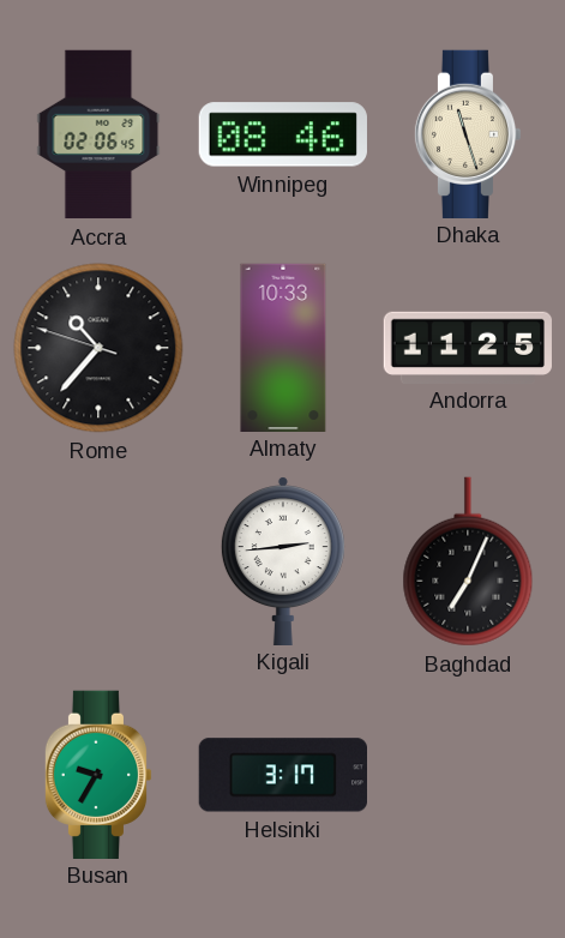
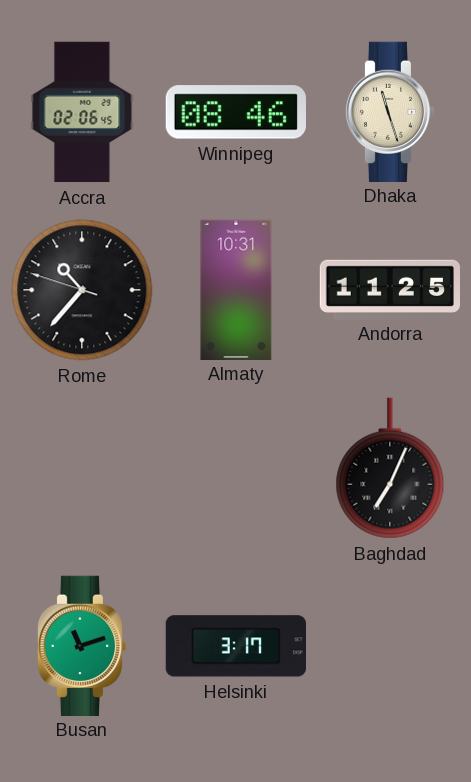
Almaty: 10:33 -> 10:31
Kigali: 2:44 -> none
Busan: 9:35 -> 11:12
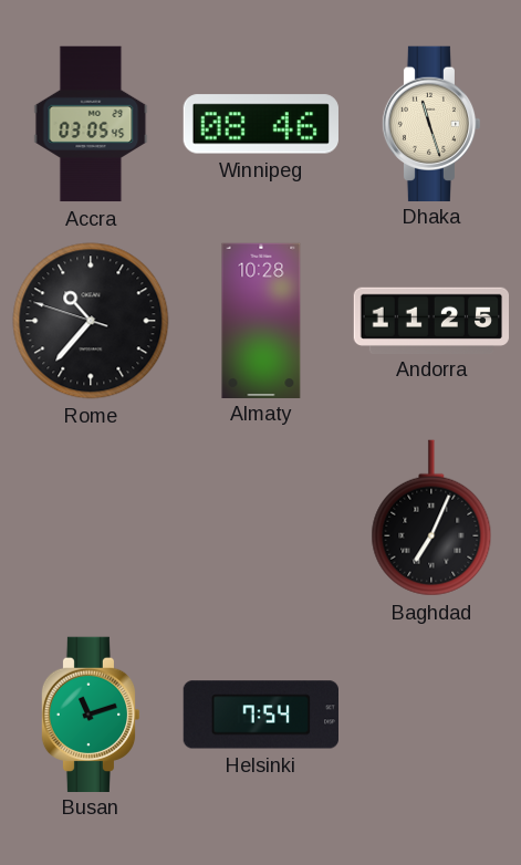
Accra: 02:06 -> 03:05
Almaty: 10:31 -> 10:28
Helsinki: 3:17 -> 7:54
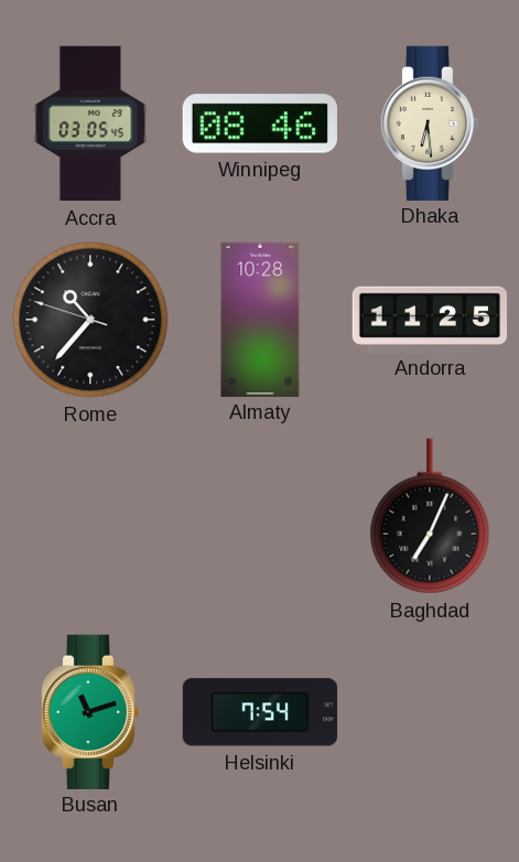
Dhaka: 11:27 -> 6:29
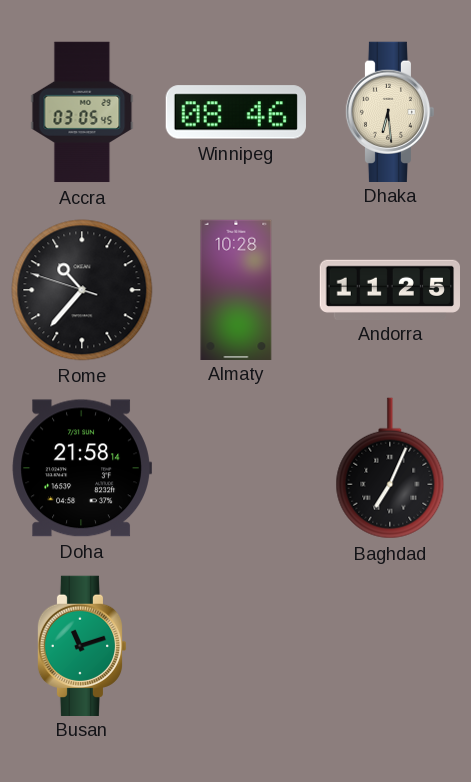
Doha: none -> 21:58
Helsinki: 7:54 -> none
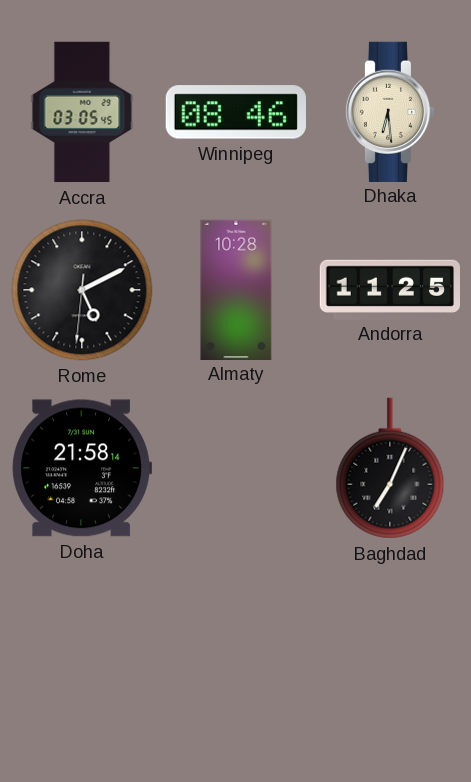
Rome: 10:36 -> 5:10
Busan: 11:12 -> none
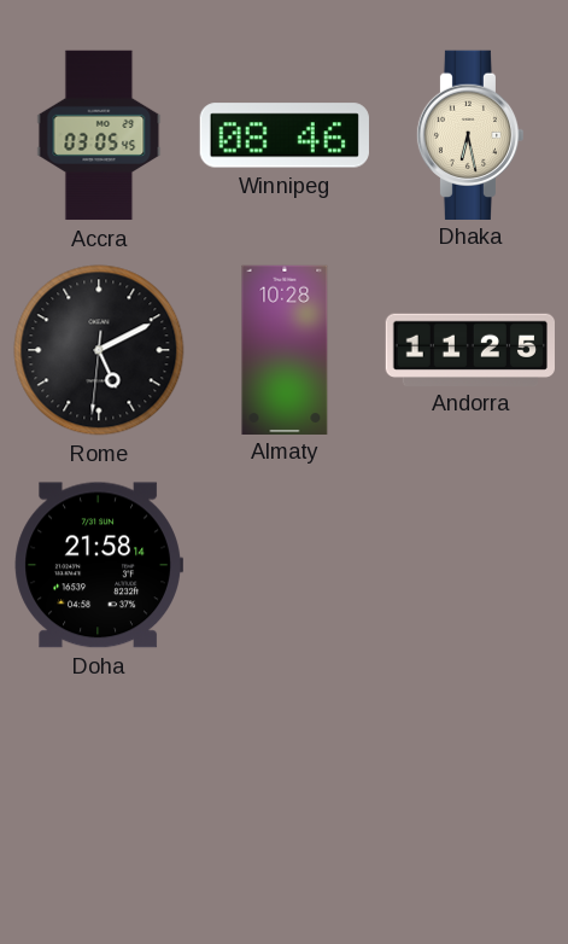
Dhaka: 6:29 -> 6:28
Baghdad: 7:04 -> none
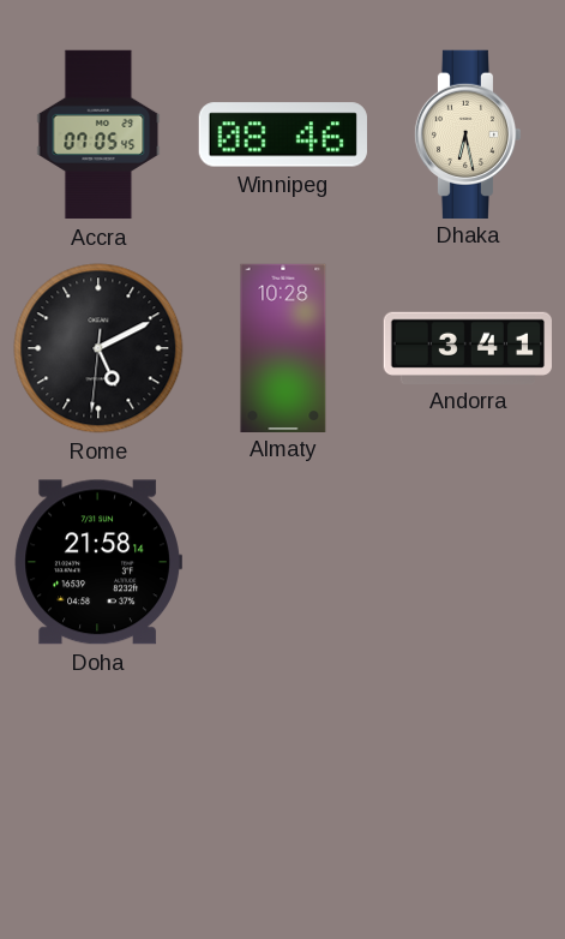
Accra: 03:05 -> 07:05
Andorra: 11:25 -> 3:41
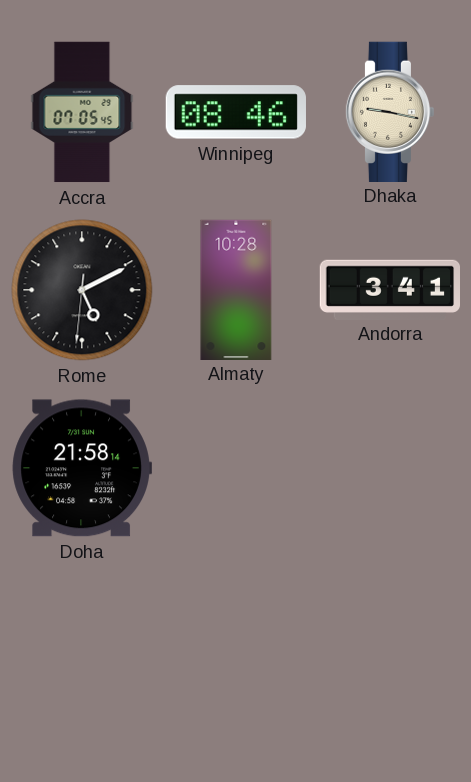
Dhaka: 6:28 -> 9:17
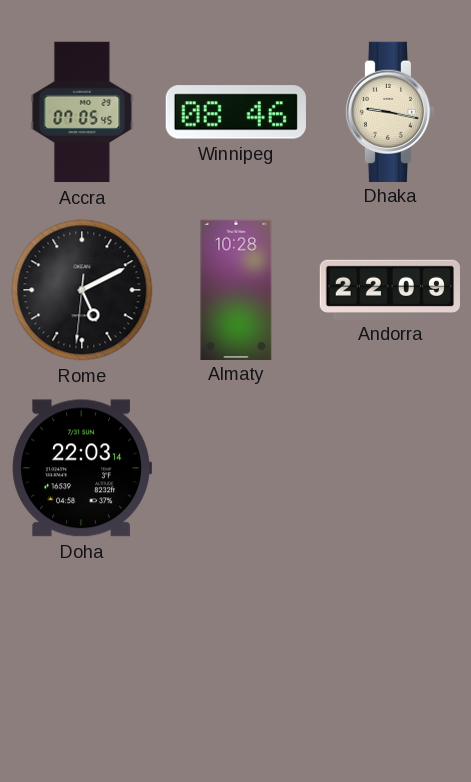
Andorra: 3:41 -> 22:09
Doha: 21:58 -> 22:03
